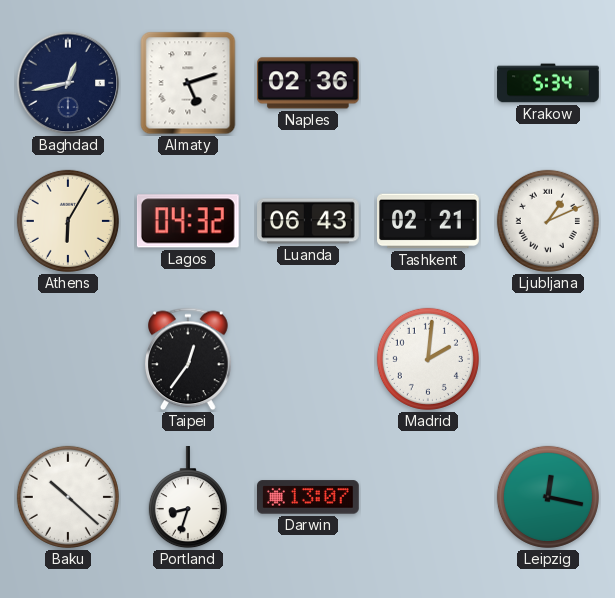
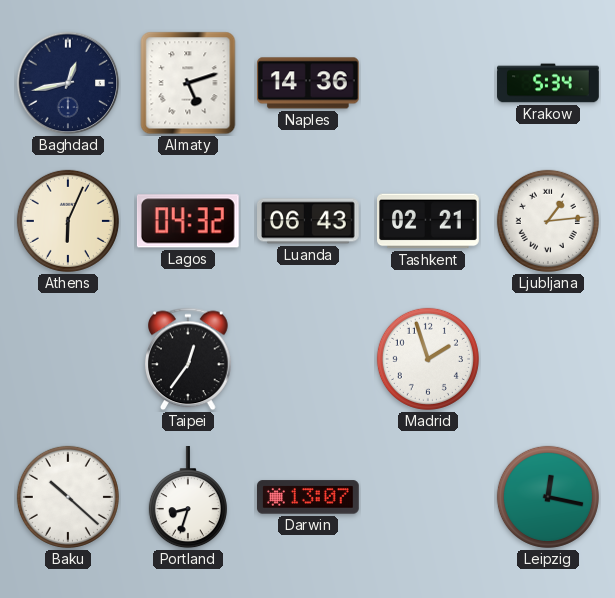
Naples: 02:36 -> 14:36
Athens: 6:05 -> 6:04
Ljubljana: 1:11 -> 1:14
Madrid: 2:01 -> 1:57
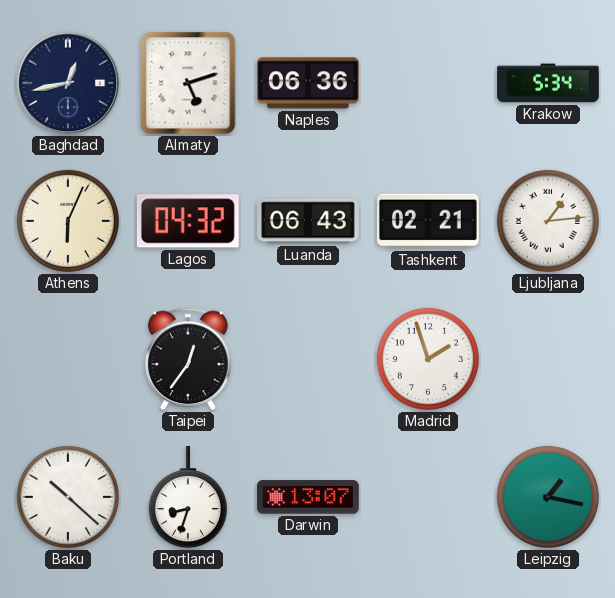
Naples: 14:36 -> 06:36
Leipzig: 12:17 -> 1:17
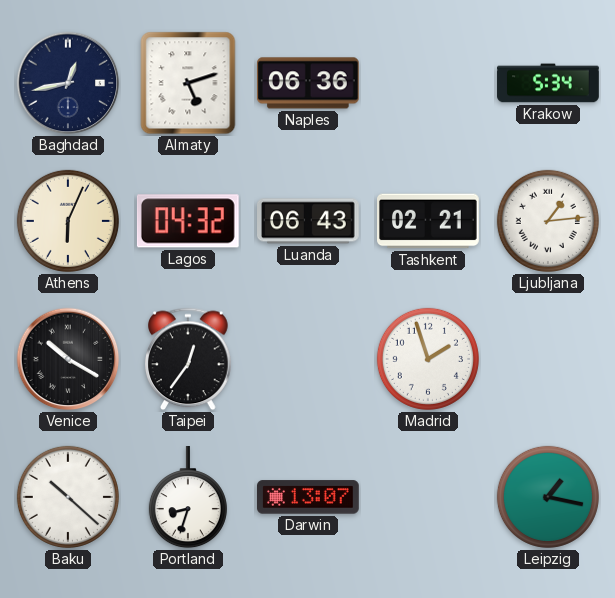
Venice: none -> 10:20
